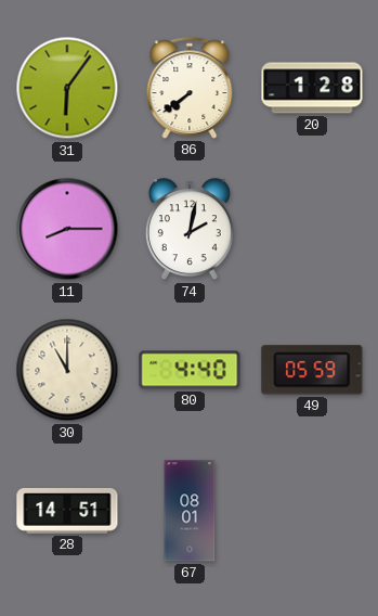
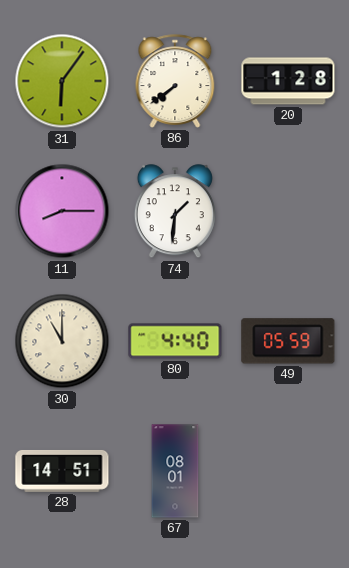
74: 2:02 -> 1:31
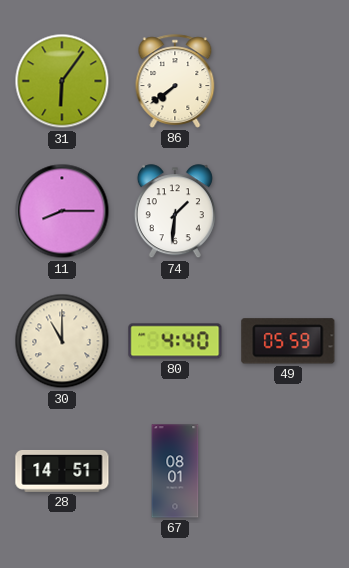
20: 1:28 -> none
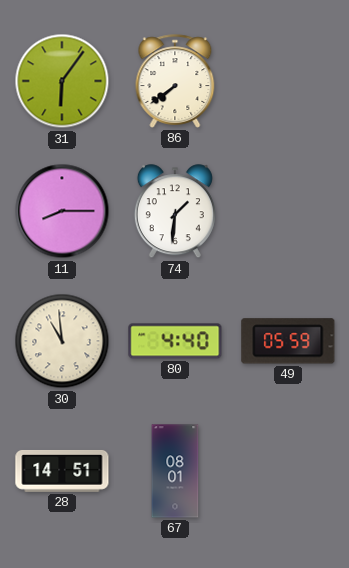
30: 11:00 -> 10:59
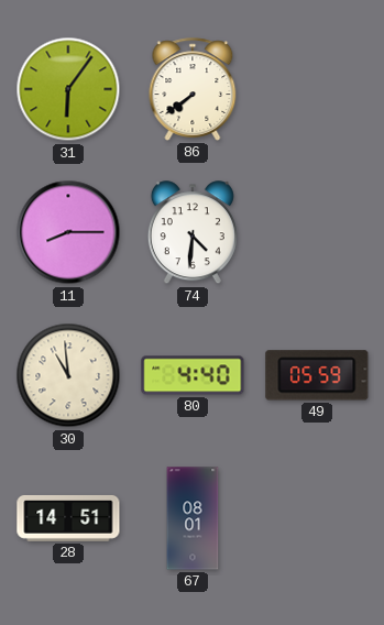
74: 1:31 -> 4:31
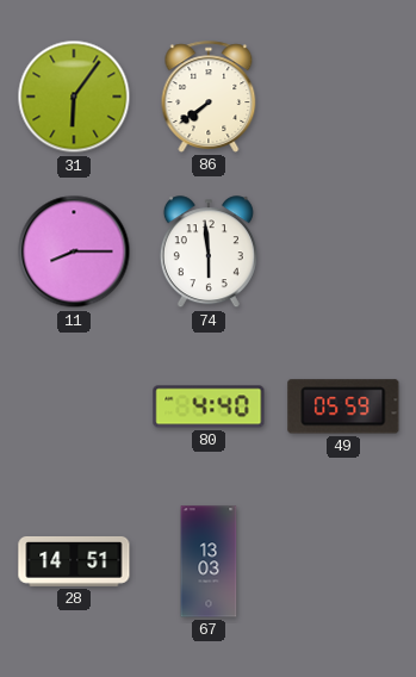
74: 4:31 -> 5:59
30: 10:59 -> none
67: 08:01 -> 13:03
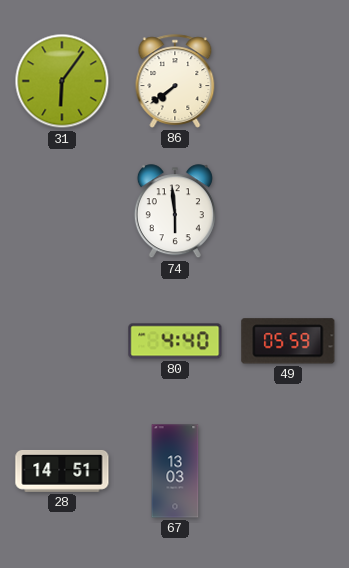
11: 8:15 -> none
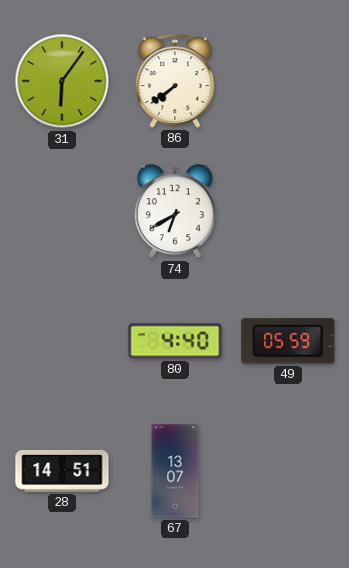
74: 5:59 -> 6:40
67: 13:03 -> 13:07
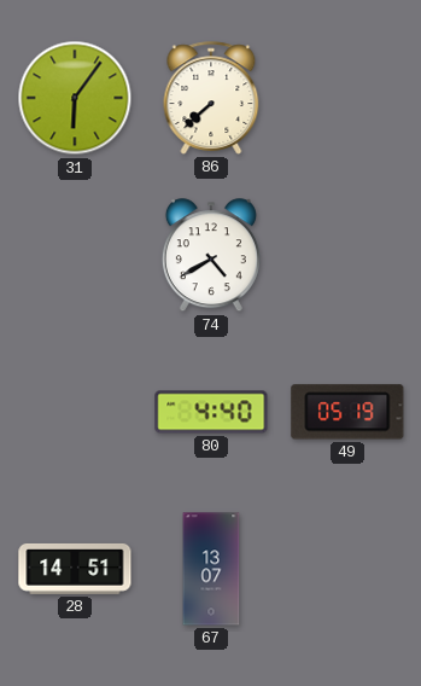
86: 7:39 -> 7:38
74: 6:40 -> 4:40
49: 05:59 -> 05:19
